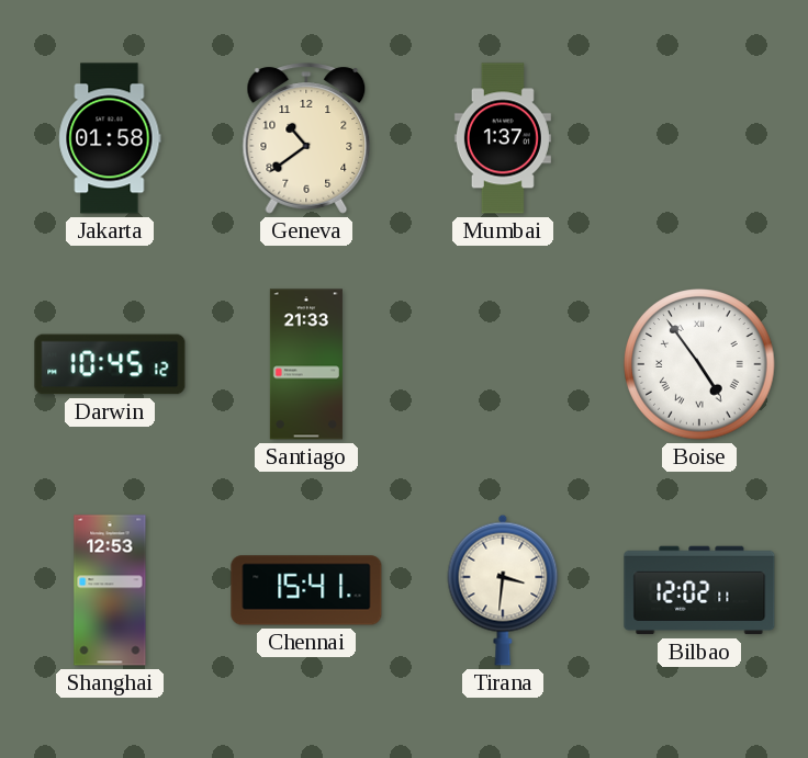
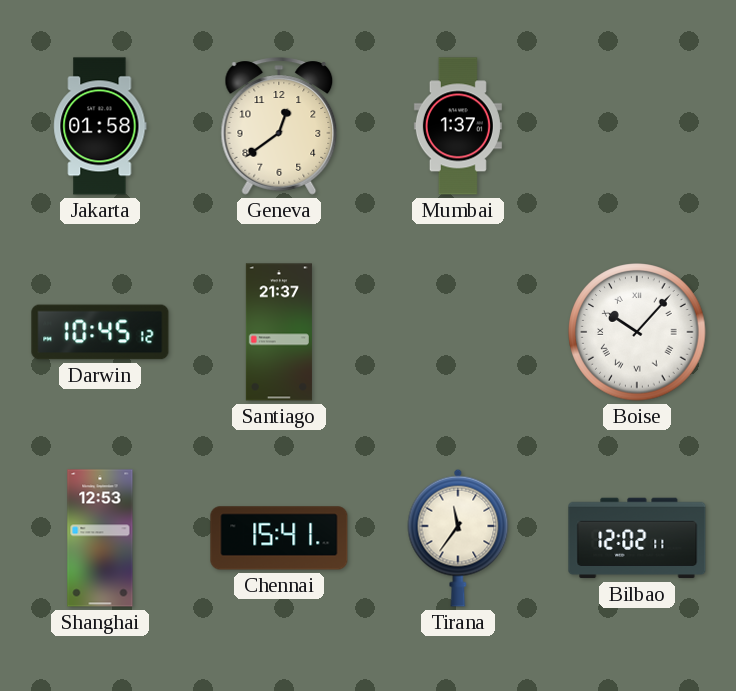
Geneva: 10:39 -> 12:39
Santiago: 21:33 -> 21:37
Boise: 4:54 -> 10:07
Tirana: 3:31 -> 11:36
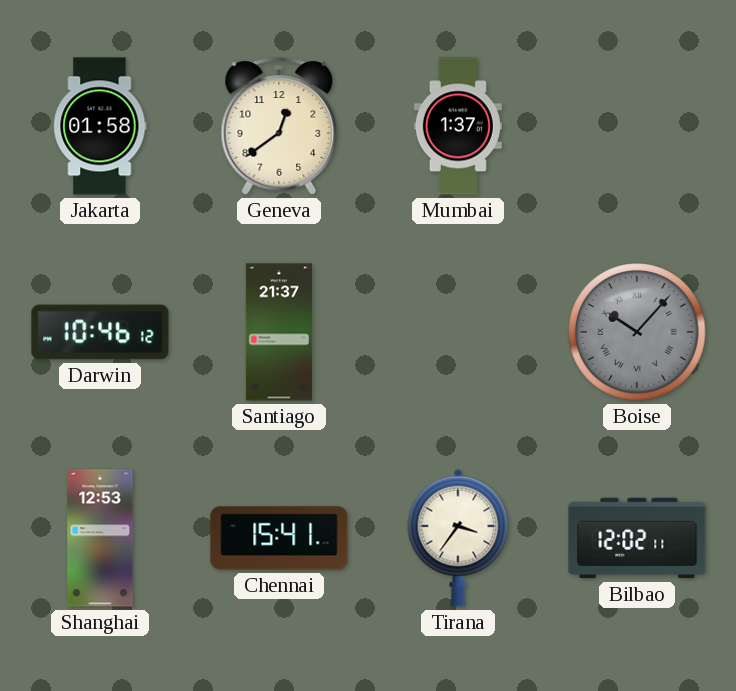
Darwin: 10:45 -> 10:46
Boise dial: white -> grey
Tirana: 11:36 -> 3:36
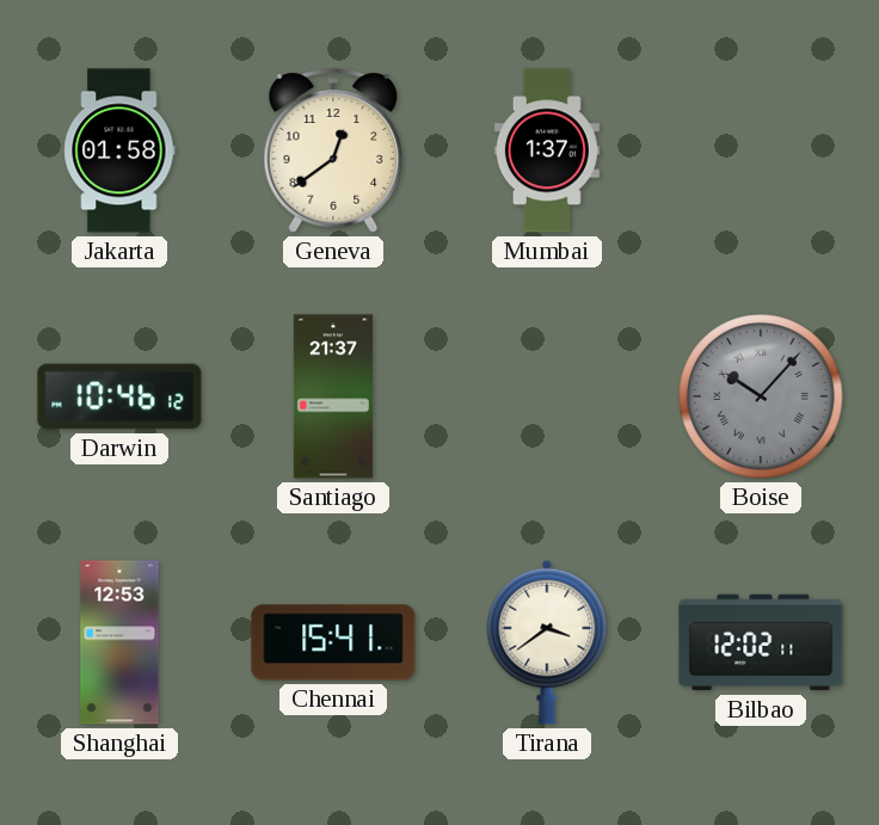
Tirana: 3:36 -> 3:39
